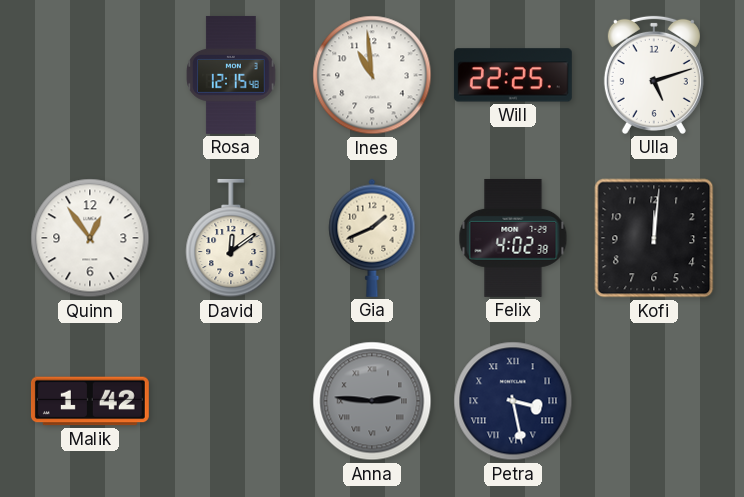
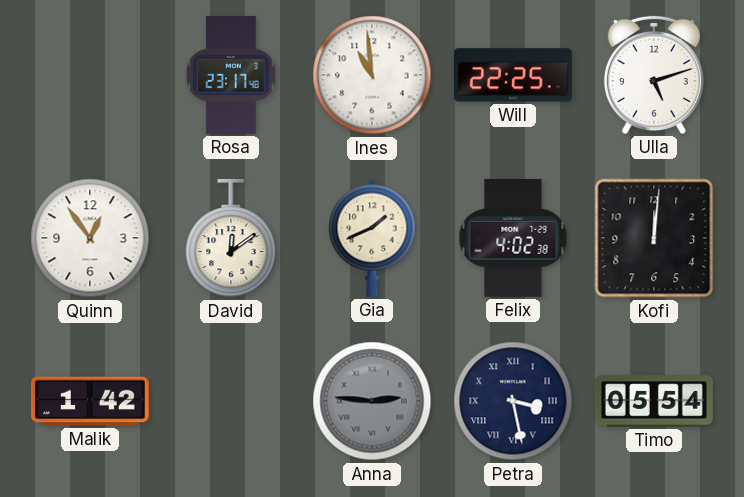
Rosa: 12:15 -> 23:17
Timo: none -> 05:54
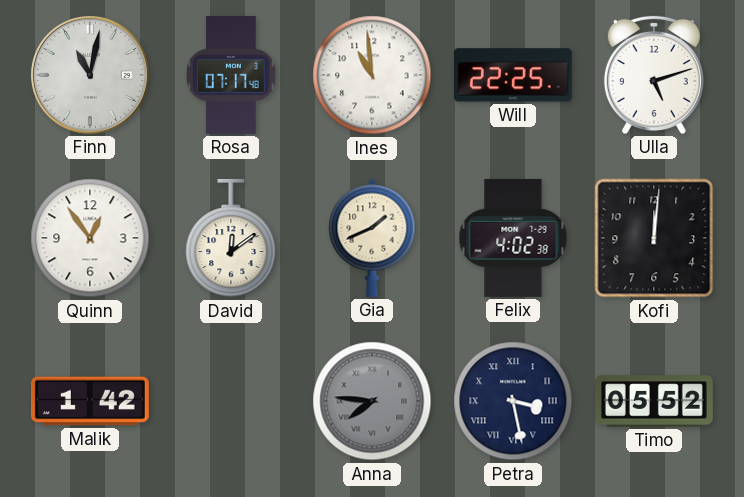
Finn: none -> 11:02
Rosa: 23:17 -> 07:17
Anna: 2:46 -> 7:46
Timo: 05:54 -> 05:52
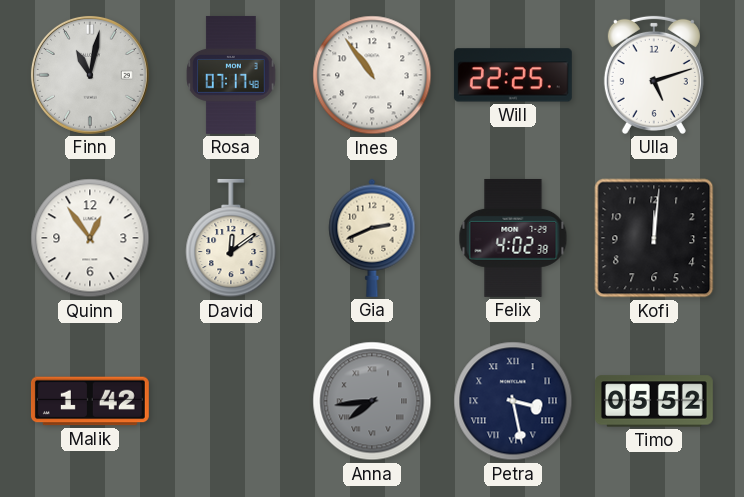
Ines: 10:59 -> 10:54
Gia: 1:41 -> 2:41
Anna: 7:46 -> 7:44
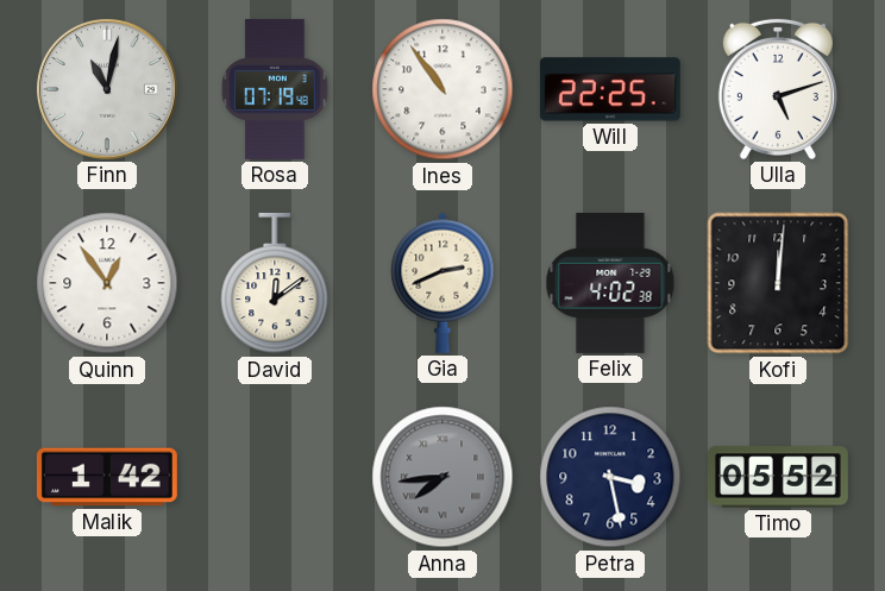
Rosa: 07:17 -> 07:19
Petra numerals: Roman -> Arabic
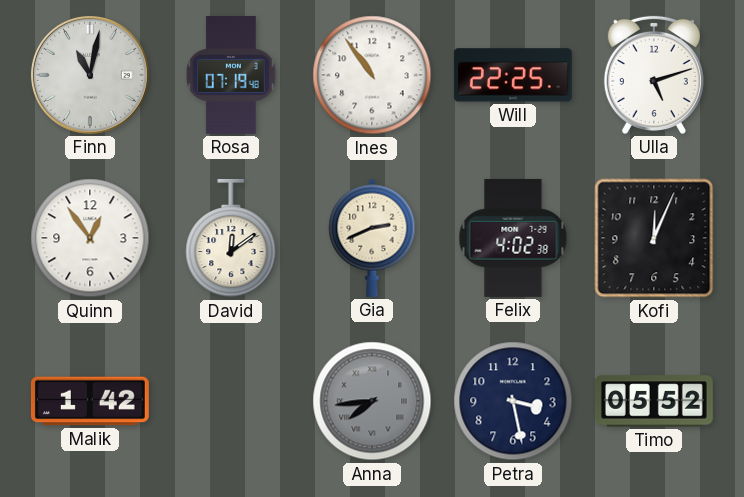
Kofi: 12:01 -> 12:04
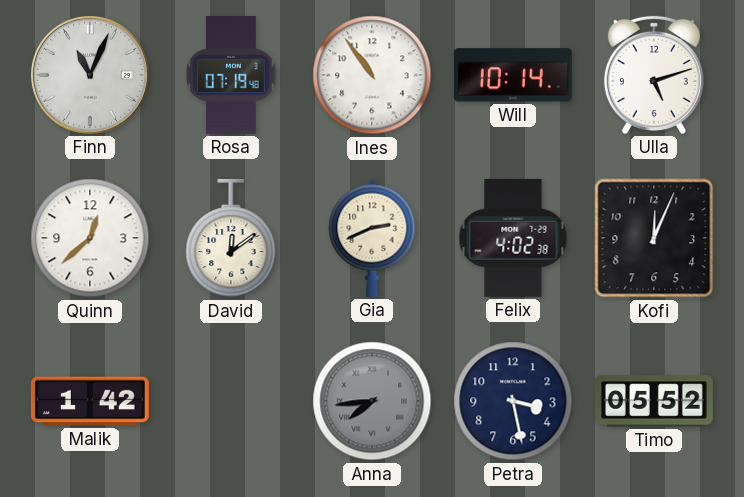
Finn: 11:02 -> 11:04
Will: 22:25 -> 10:14
Quinn: 12:54 -> 12:38
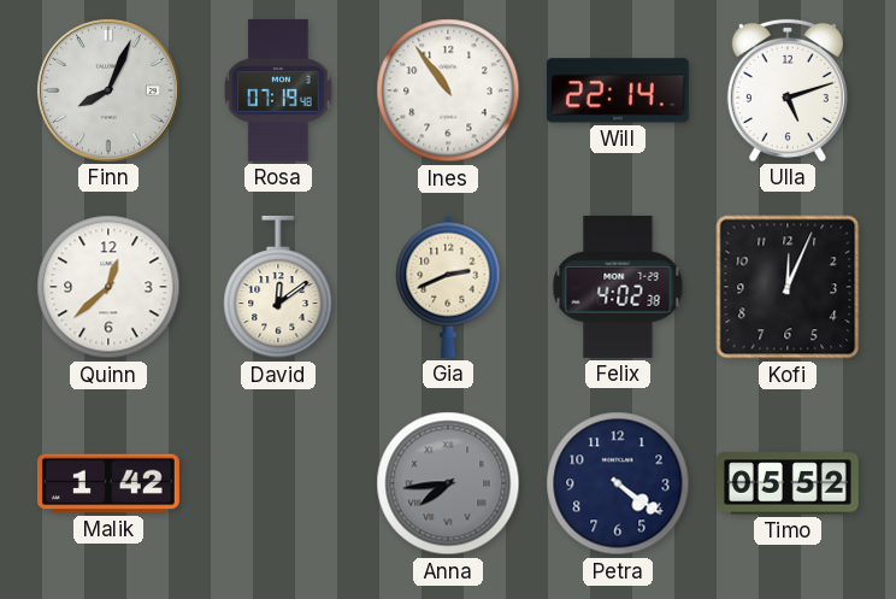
Finn: 11:04 -> 8:04
Will: 10:14 -> 22:14
Petra: 3:28 -> 4:21
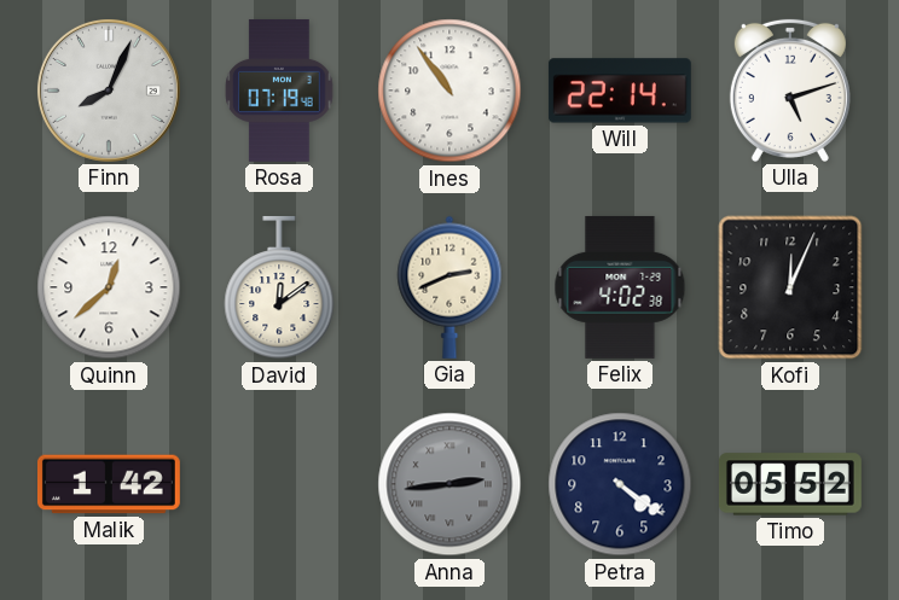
Anna: 7:44 -> 2:44
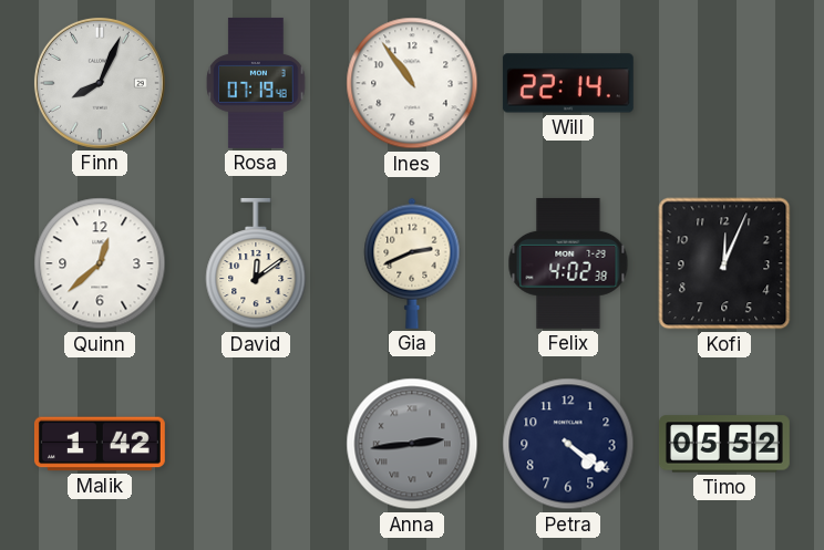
Ulla: 5:12 -> none
